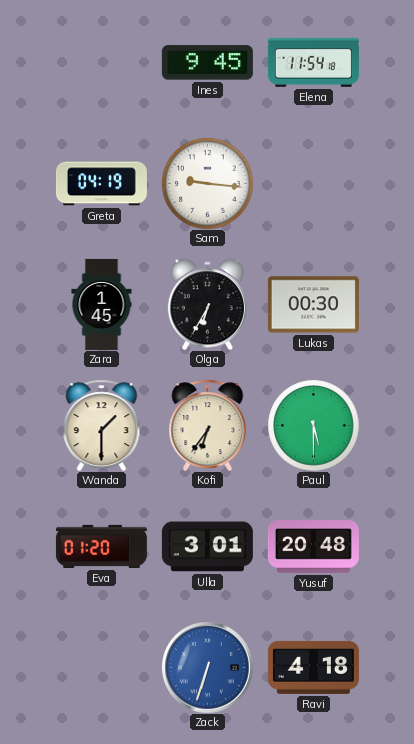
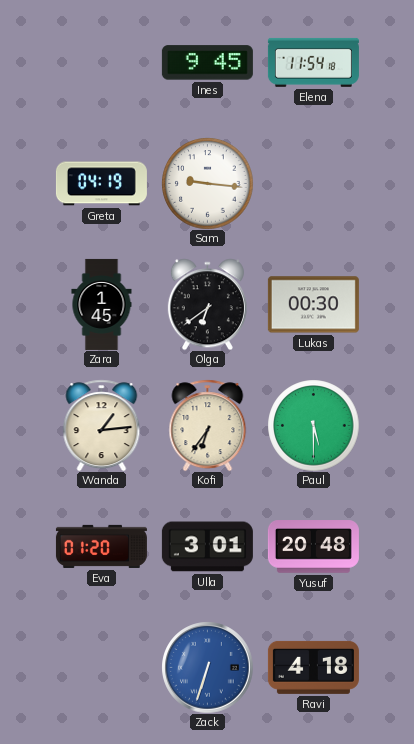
Olga: 6:35 -> 6:39
Wanda: 1:30 -> 1:14
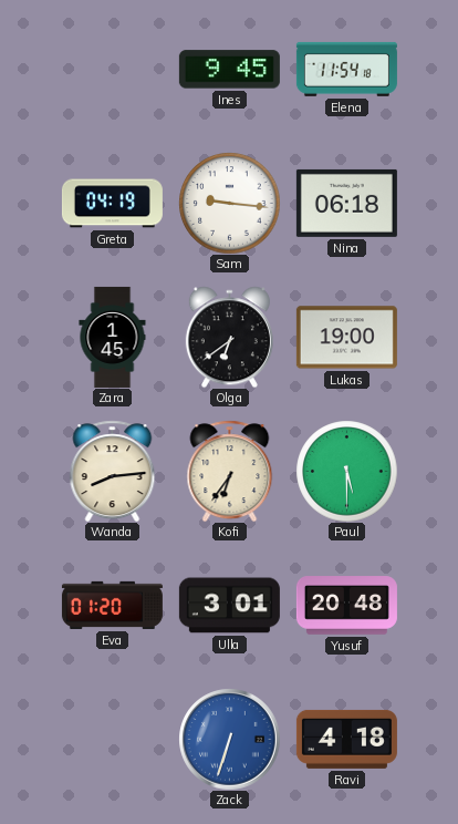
Nina: none -> 06:18
Lukas: 00:30 -> 19:00
Wanda: 1:14 -> 8:14
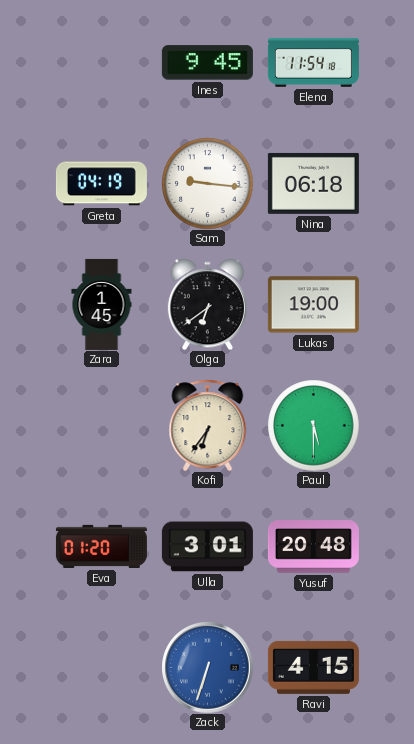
Wanda: 8:14 -> none
Ravi: 4:18 -> 4:15
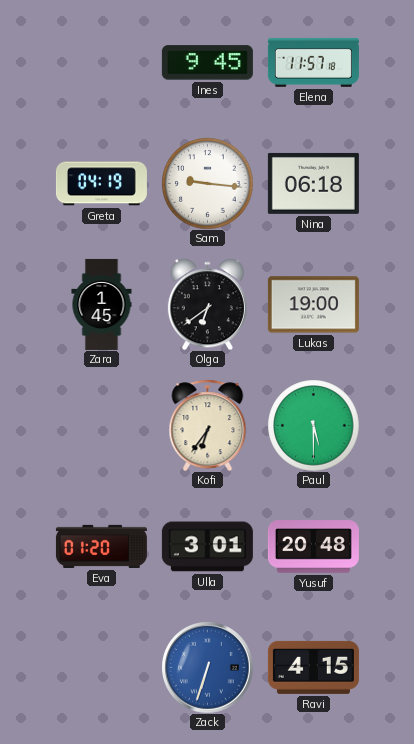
Elena: 11:54 -> 11:57
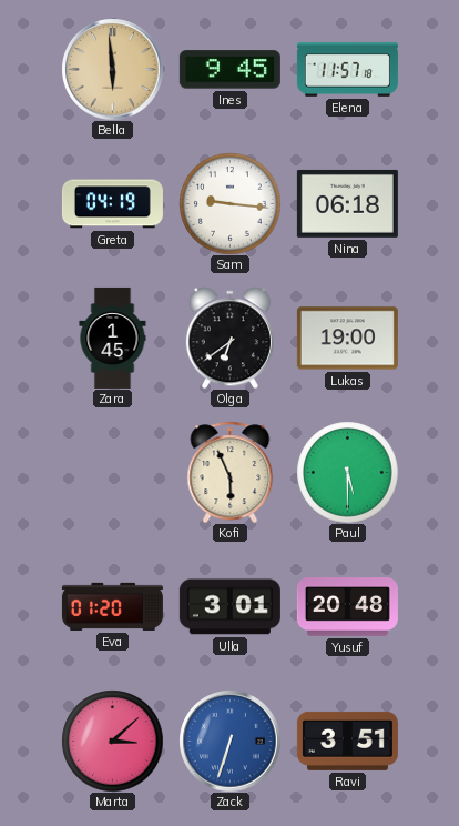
Bella: none -> 5:59
Kofi: 6:36 -> 5:56
Marta: none -> 3:08
Ravi: 4:15 -> 3:51
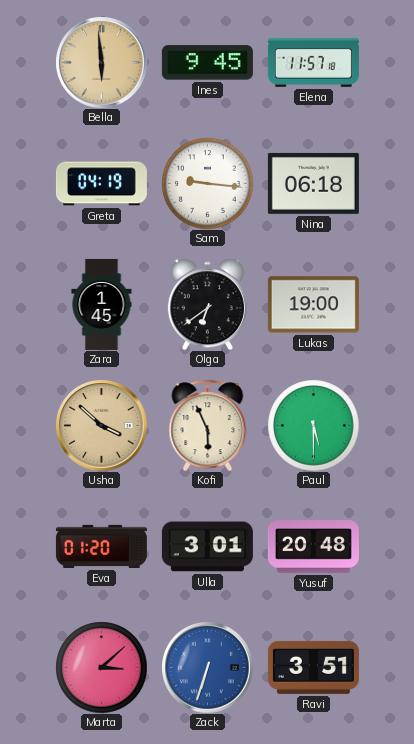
Usha: none -> 3:52
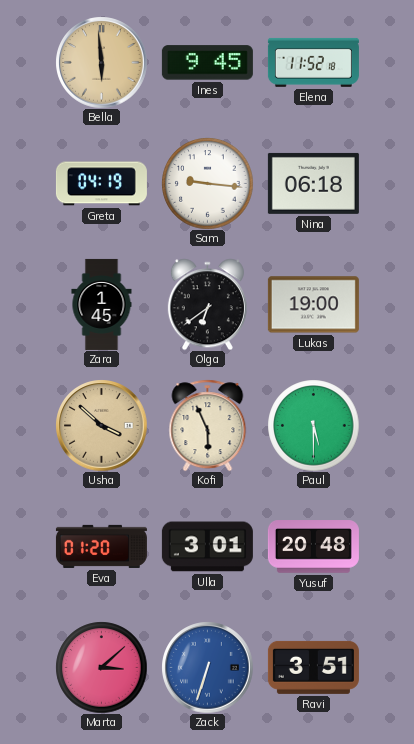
Elena: 11:57 -> 11:52
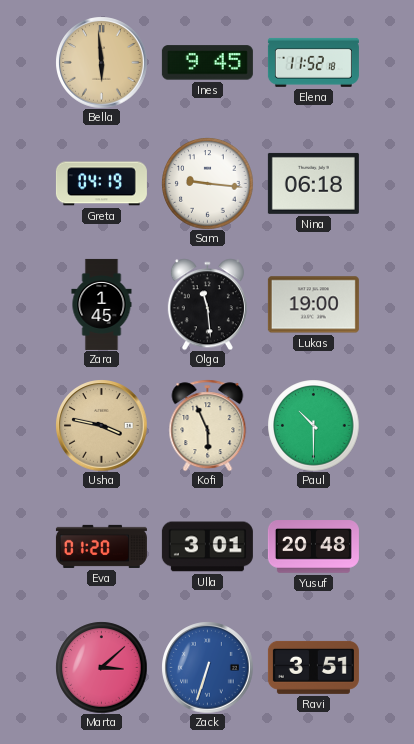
Olga: 6:39 -> 11:29
Usha: 3:52 -> 3:47
Paul: 5:30 -> 10:30
